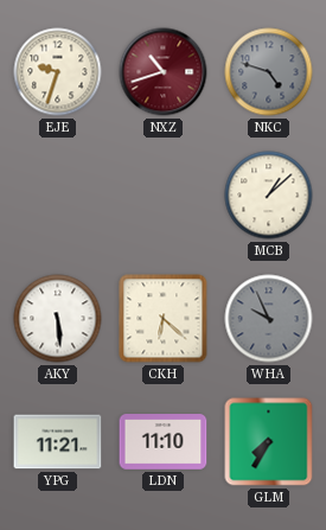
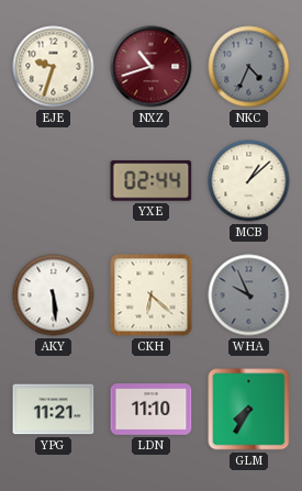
NKC: 4:48 -> 4:34
YXE: none -> 02:44
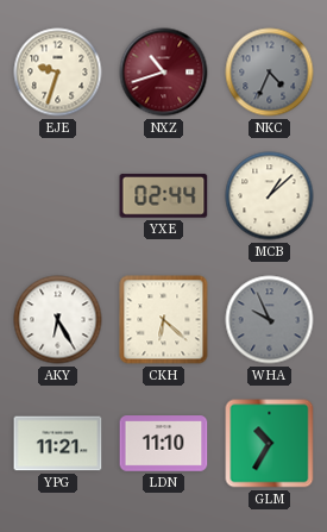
AKY: 5:29 -> 6:25
GLM: 7:35 -> 10:35
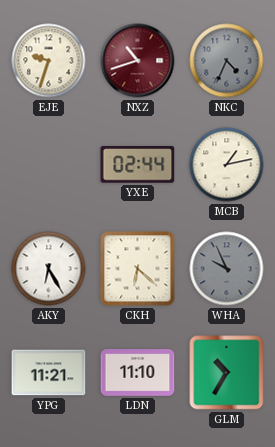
MCB: 1:08 -> 1:13
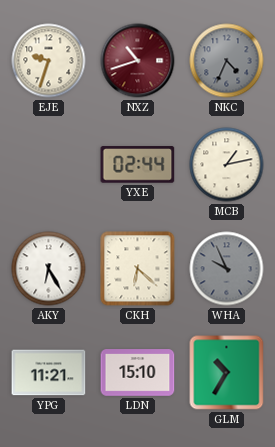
LDN: 11:10 -> 15:10
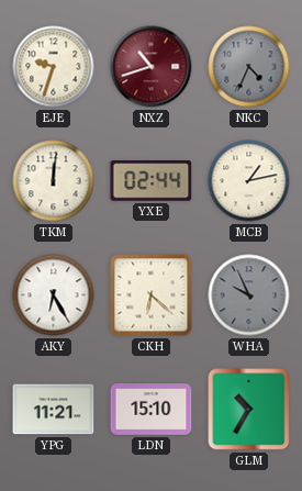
TKM: none -> 12:01
